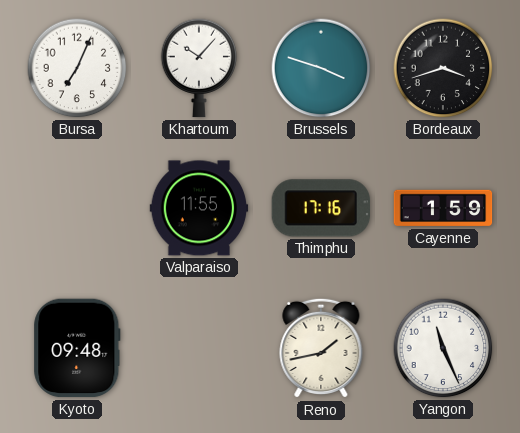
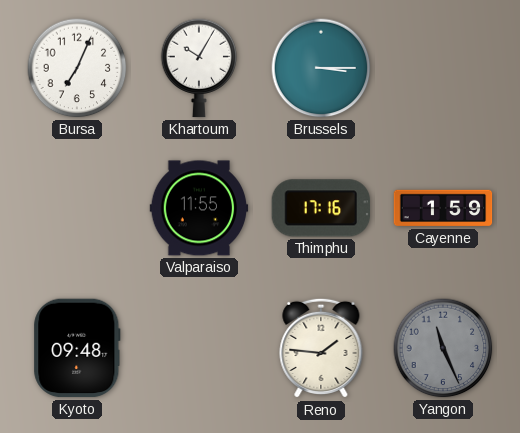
Khartoum: 10:07 -> 10:05
Brussels: 3:48 -> 3:15
Bordeaux: 3:42 -> none
Reno: 1:43 -> 1:46
Yangon dial: white -> grey
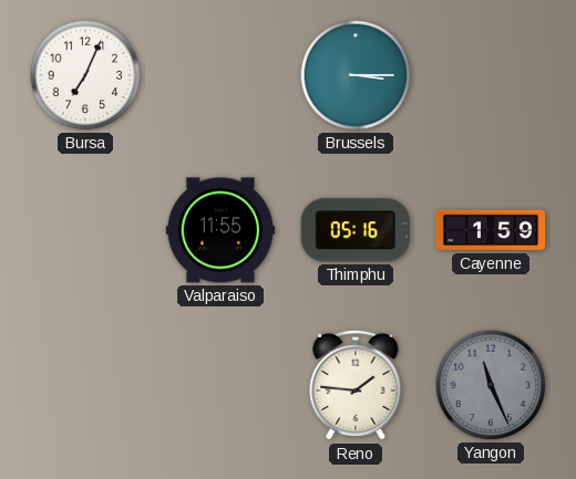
Khartoum: 10:05 -> none
Thimphu: 17:16 -> 05:16
Kyoto: 09:48 -> none
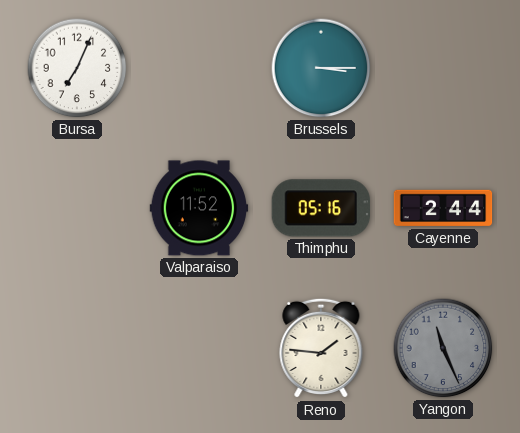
Valparaiso: 11:55 -> 11:52
Cayenne: 1:59 -> 2:44
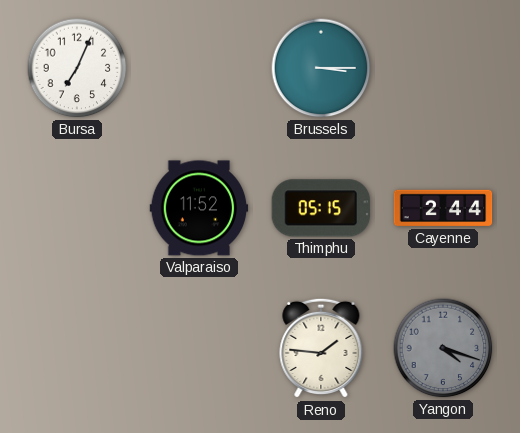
Thimphu: 05:16 -> 05:15
Yangon: 11:26 -> 4:18
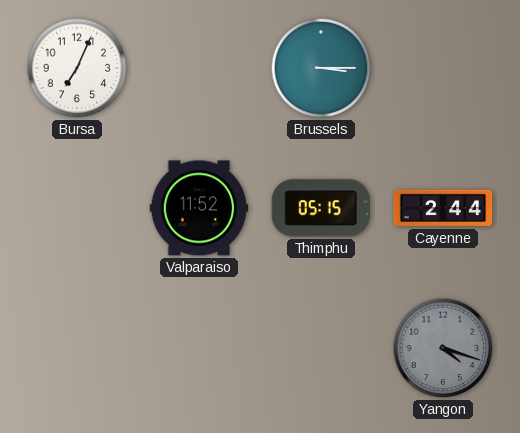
Reno: 1:46 -> none
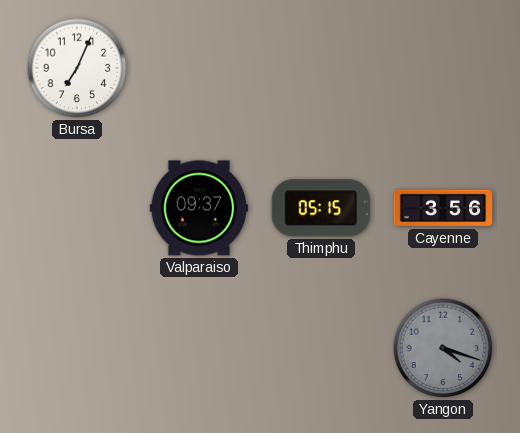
Brussels: 3:15 -> none
Valparaiso: 11:52 -> 09:37
Cayenne: 2:44 -> 3:56
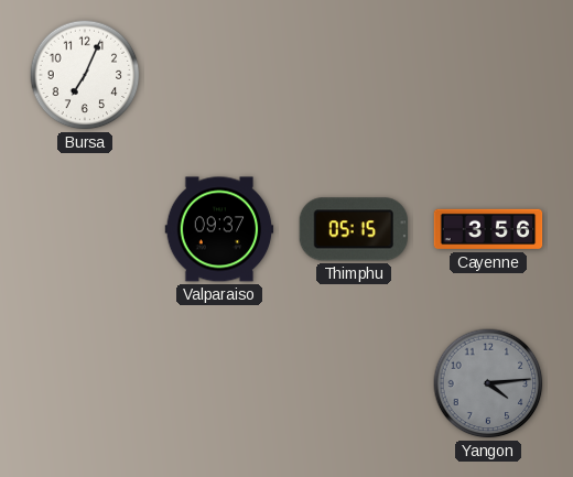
Yangon: 4:18 -> 4:14
